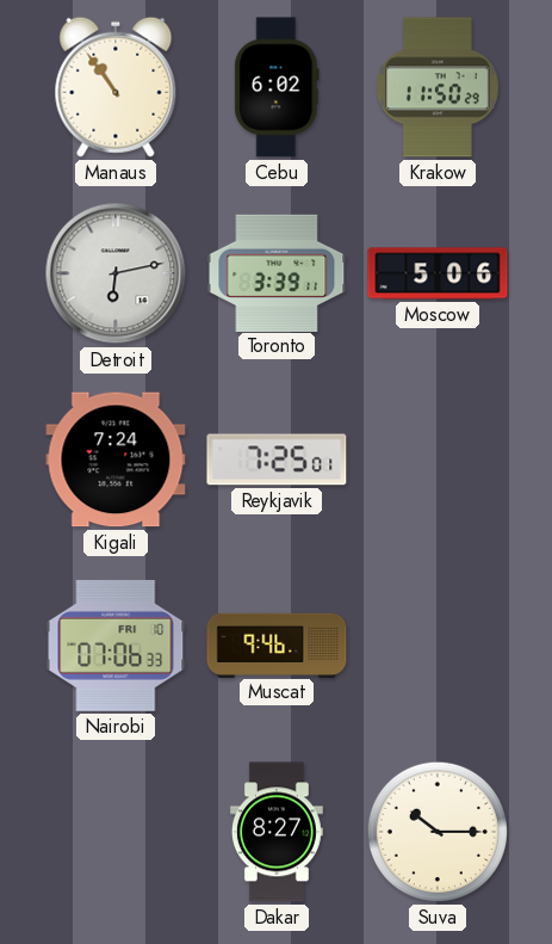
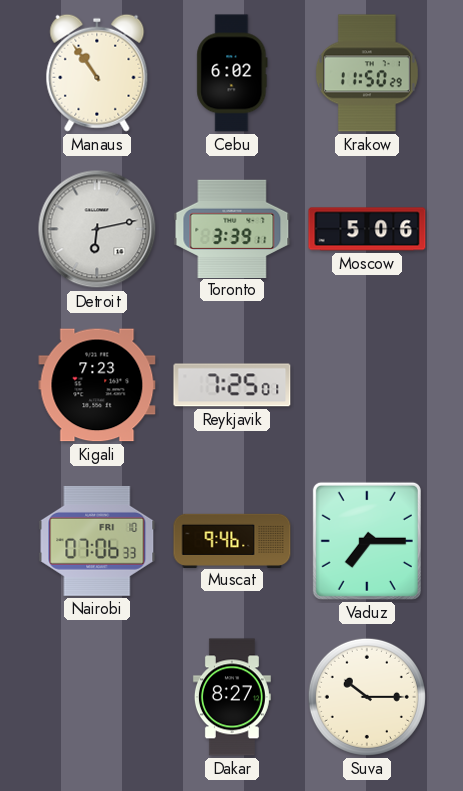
Kigali: 7:24 -> 7:23
Vaduz: none -> 7:15
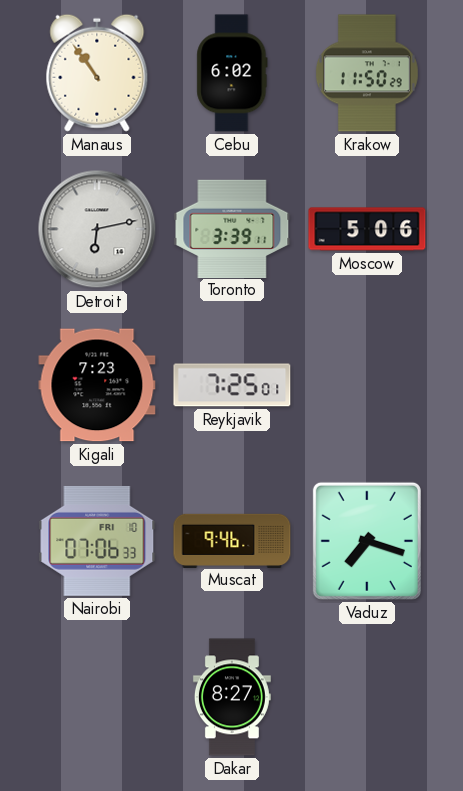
Vaduz: 7:15 -> 7:18
Suva: 10:15 -> none
